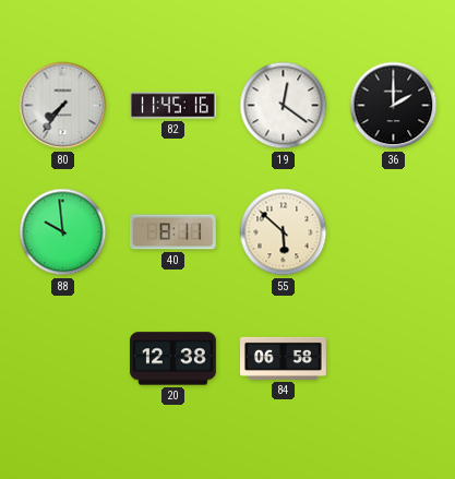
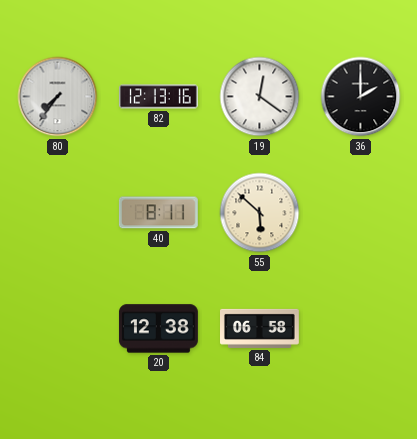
82: 11:45 -> 12:13
88: 9:59 -> none
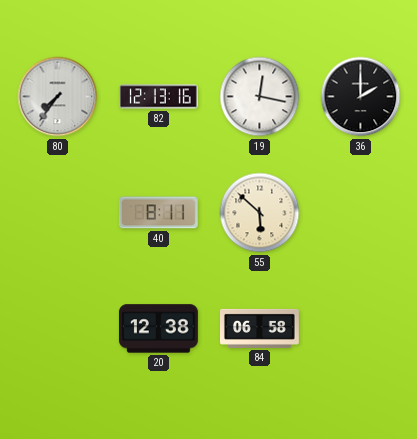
19: 12:21 -> 12:17
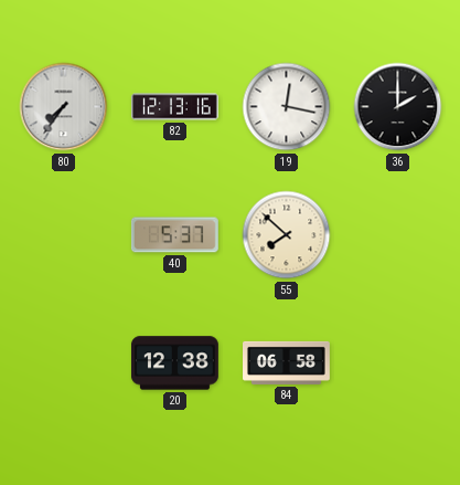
40: 8:11 -> 5:37
55: 5:52 -> 7:52
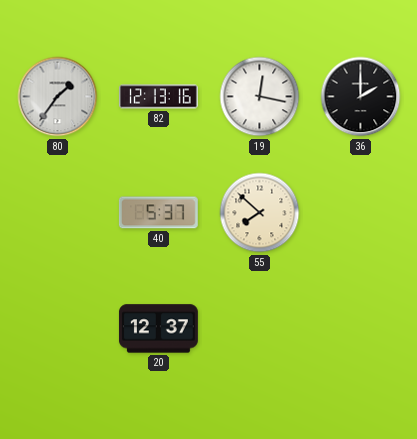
80: 7:36 -> 1:36
20: 12:38 -> 12:37
84: 06:58 -> none
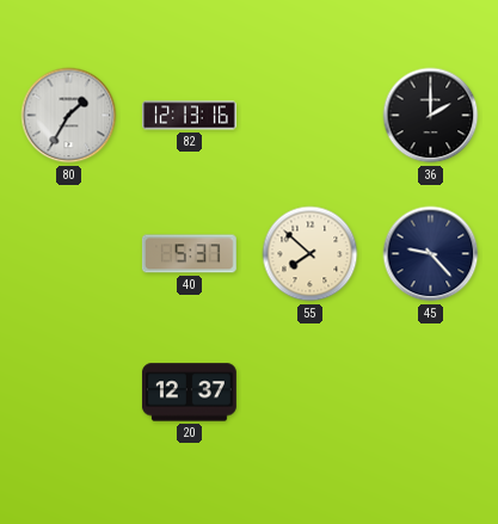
80: 1:36 -> 1:35
19: 12:17 -> none
45: none -> 9:23
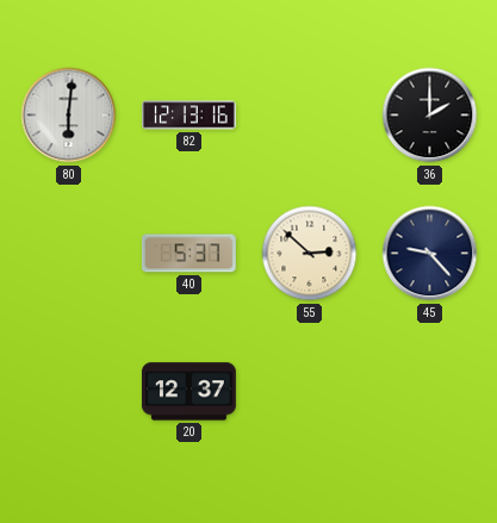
80: 1:35 -> 6:01
55: 7:52 -> 2:52
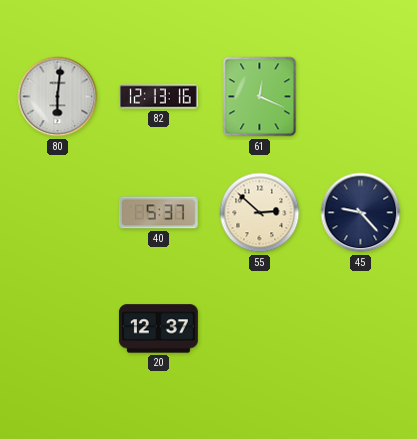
61: none -> 12:19
36: 2:00 -> none
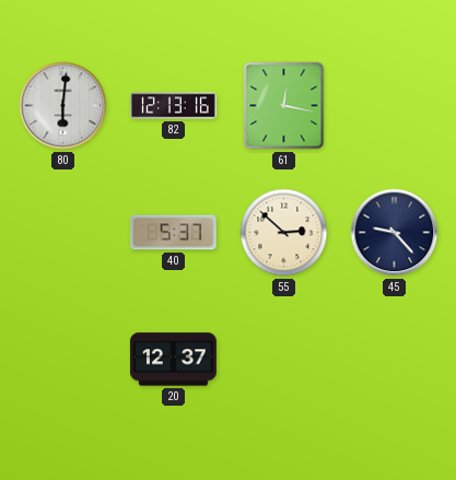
61: 12:19 -> 12:17
